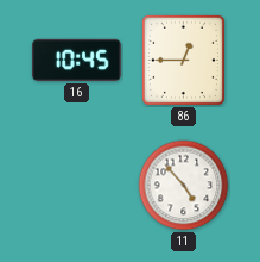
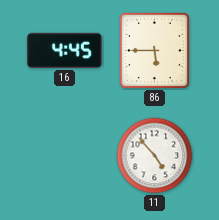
16: 10:45 -> 4:45
86: 12:45 -> 5:45
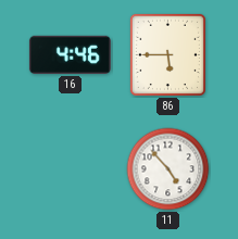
16: 4:45 -> 4:46
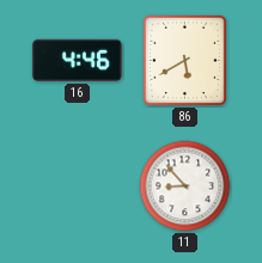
86: 5:45 -> 5:40
11: 4:53 -> 8:53
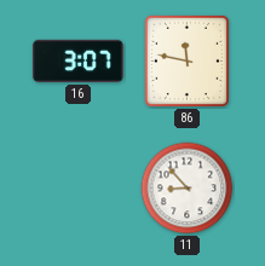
16: 4:46 -> 3:07
86: 5:40 -> 11:47
